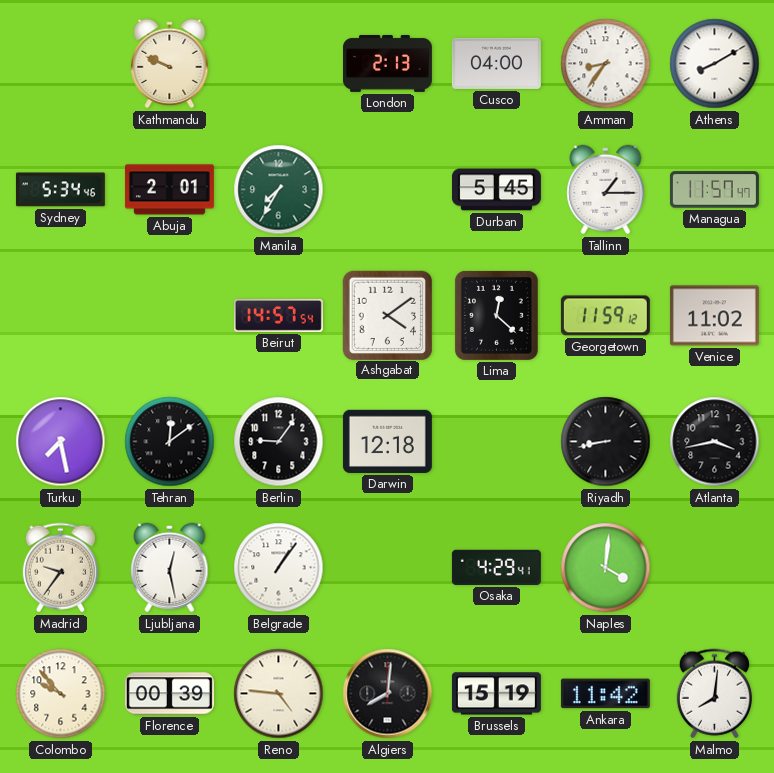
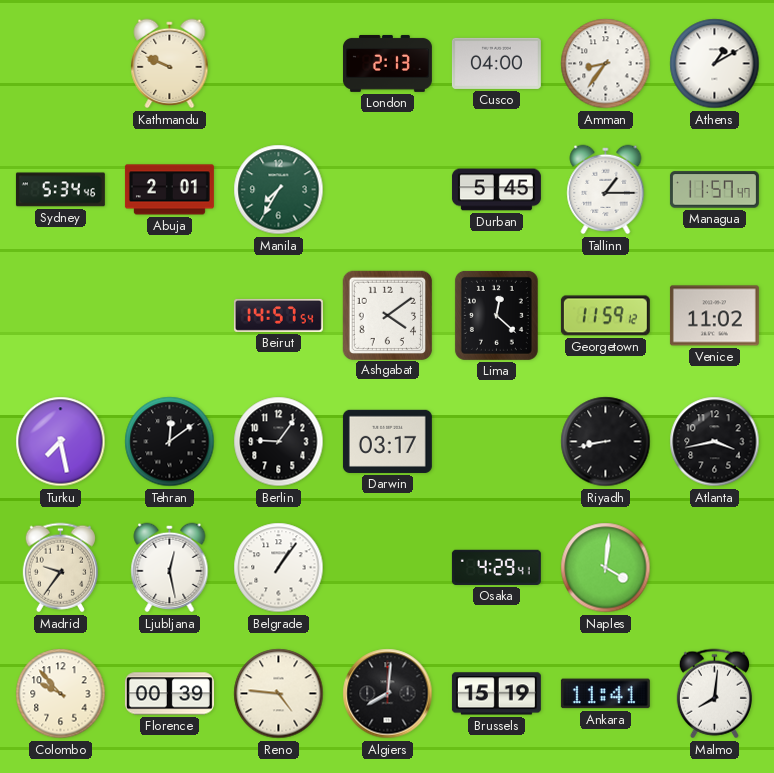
Athens: 8:10 -> 1:10
Darwin: 12:18 -> 03:17
Ankara: 11:42 -> 11:41
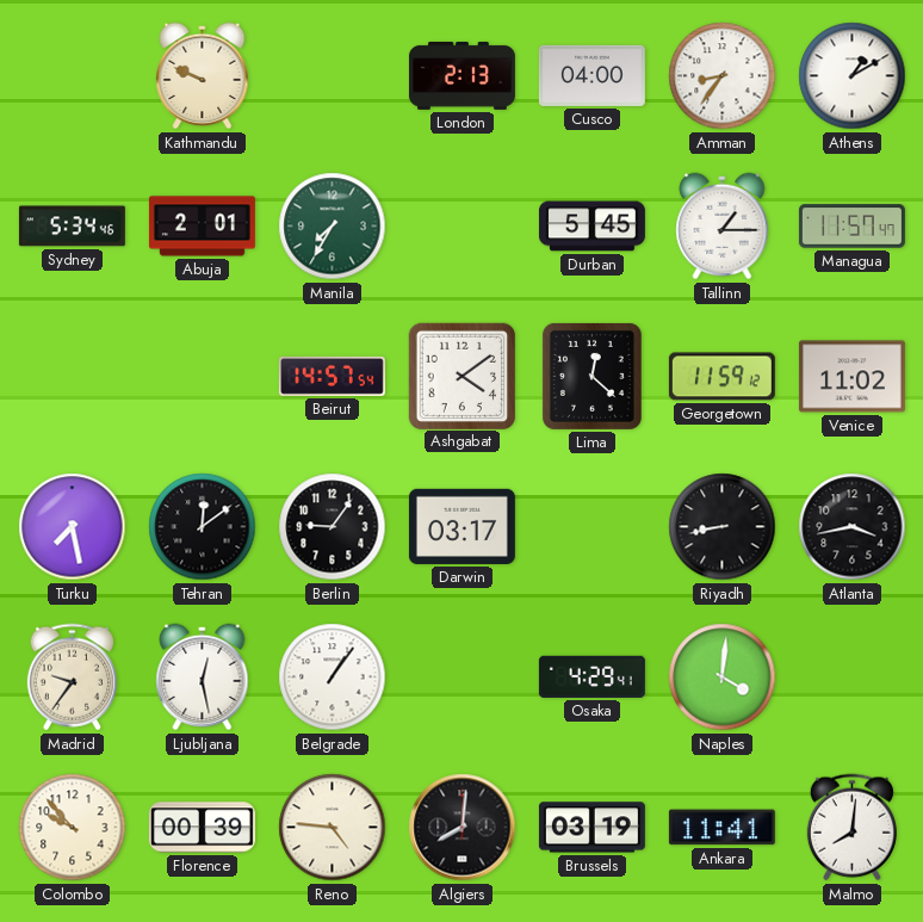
Brussels: 15:19 -> 03:19
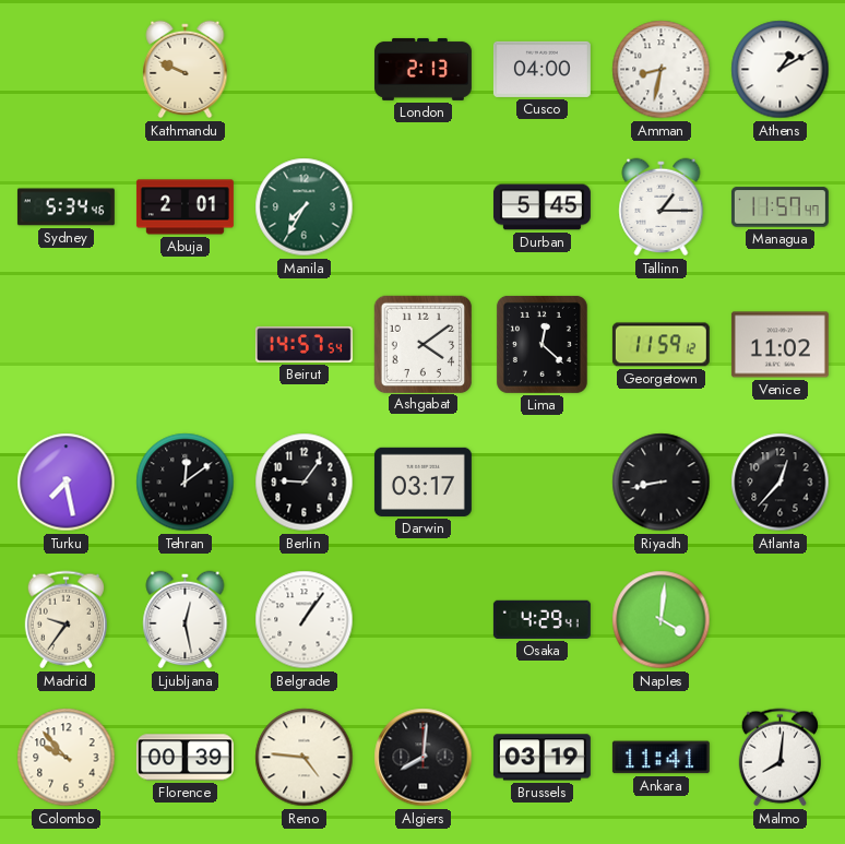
Amman: 8:36 -> 8:32
Atlanta: 3:43 -> 12:37
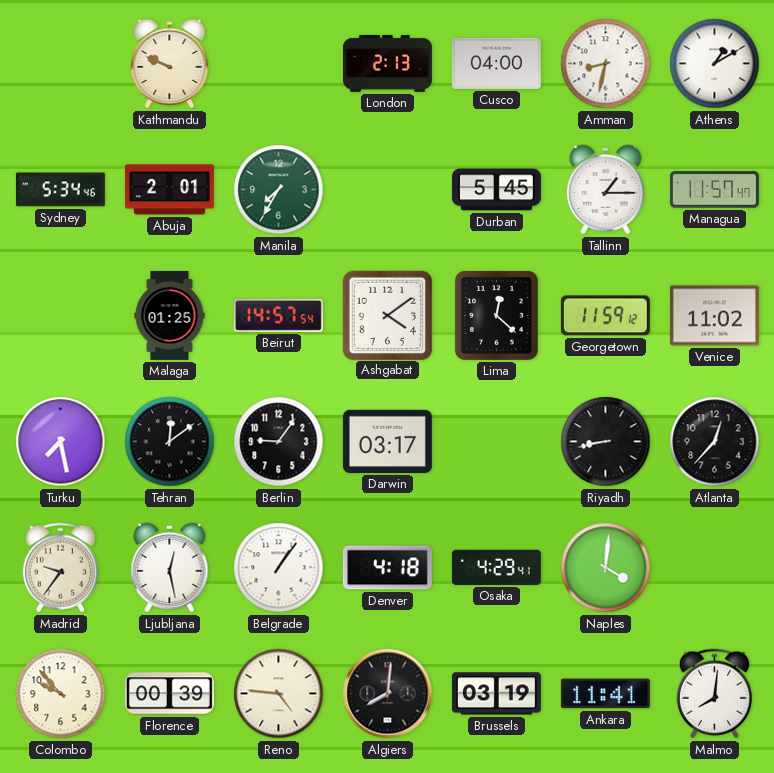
Malaga: none -> 01:25
Denver: none -> 4:18
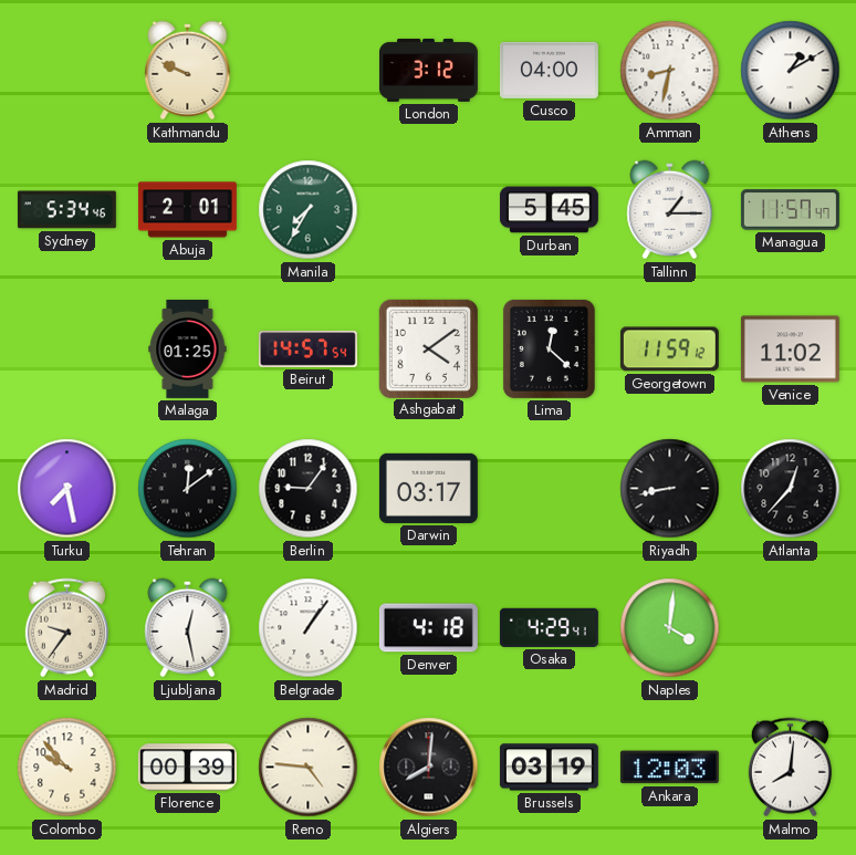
London: 2:13 -> 3:12
Ankara: 11:41 -> 12:03
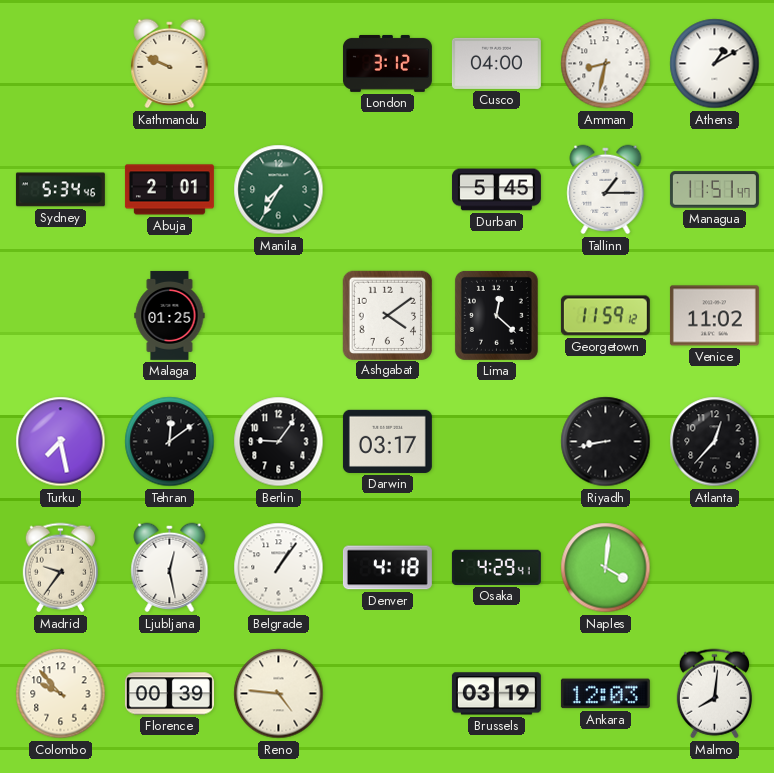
Managua: 11:57 -> 11:51
Beirut: 14:57 -> none
Algiers: 8:01 -> none
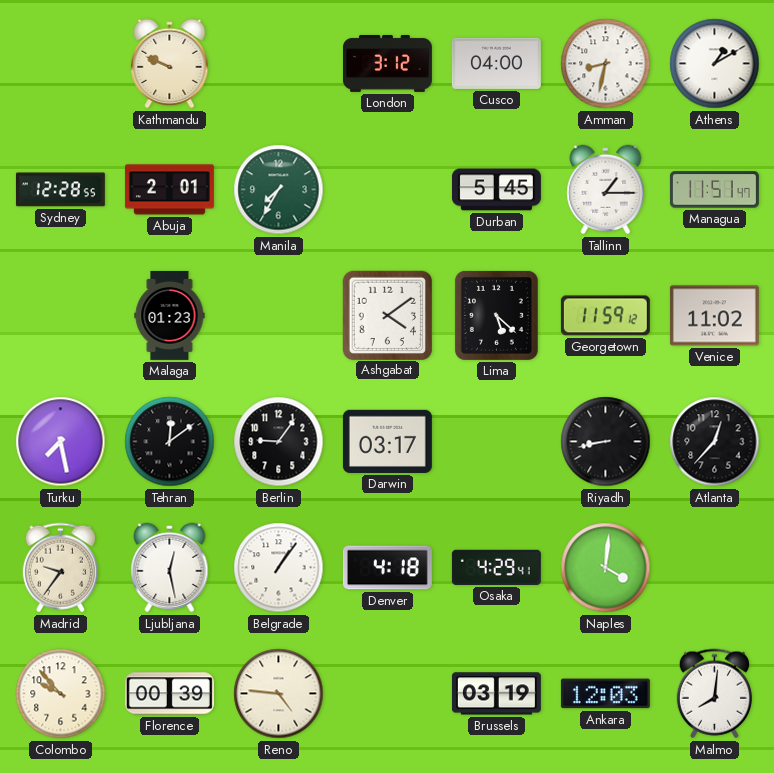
Sydney: 5:34 -> 12:28
Malaga: 01:25 -> 01:23
Lima: 12:22 -> 5:22
